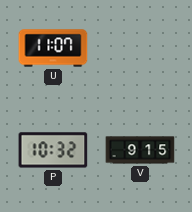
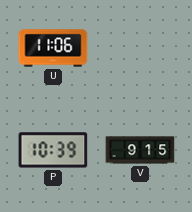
U: 11:07 -> 11:06
P: 10:32 -> 10:39
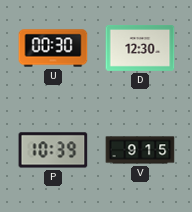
U: 11:06 -> 00:30
D: none -> 12:30
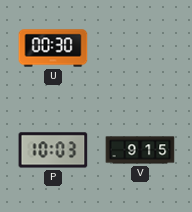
D: 12:30 -> none
P: 10:39 -> 10:03
